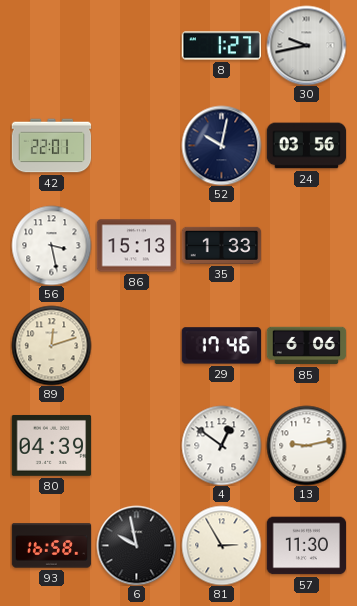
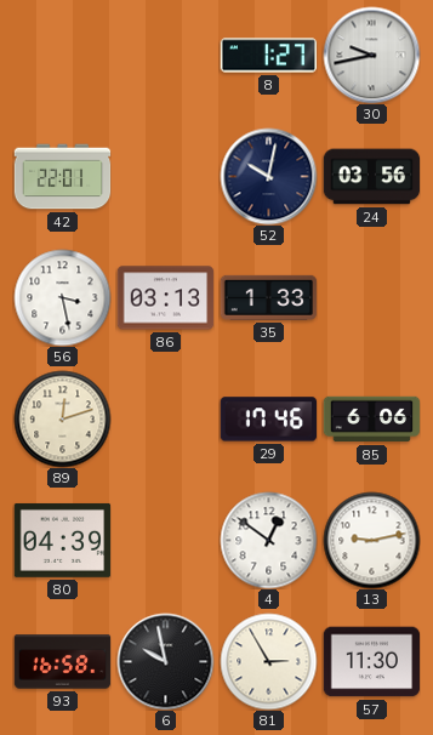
86: 15:13 -> 03:13
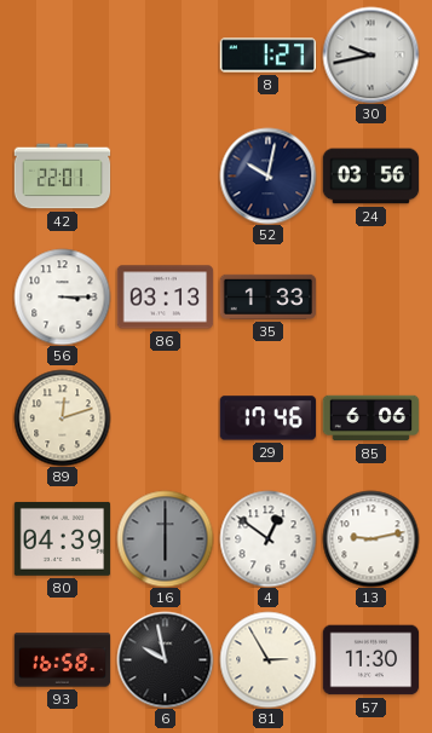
56: 3:28 -> 3:15
16: none -> 6:00
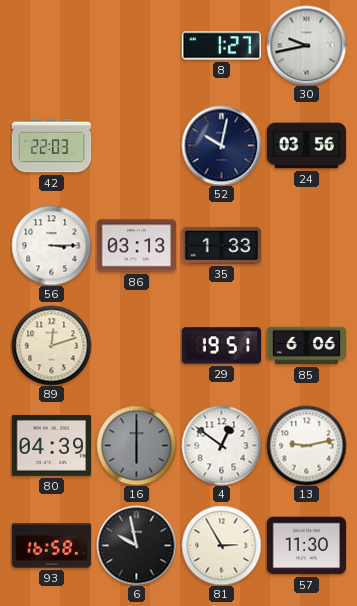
42: 22:01 -> 22:03
29: 17:46 -> 19:51
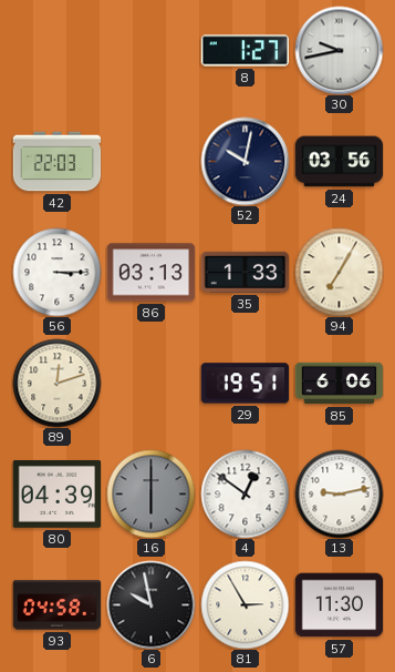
94: none -> 7:05
93: 16:58 -> 04:58
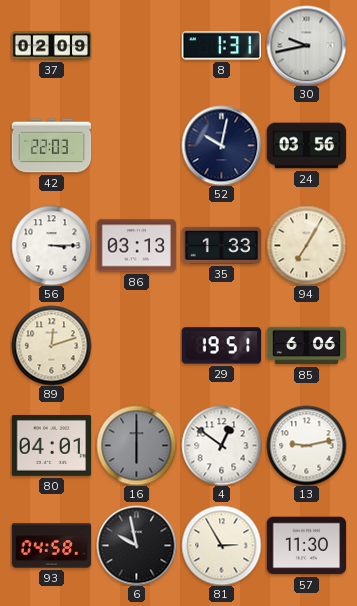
37: none -> 02:09
8: 1:27 -> 1:31
80: 04:39 -> 04:01
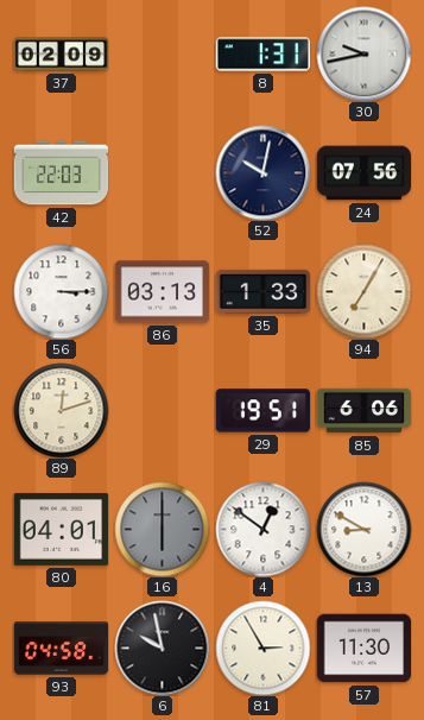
24: 03:56 -> 07:56
13: 9:13 -> 8:50
